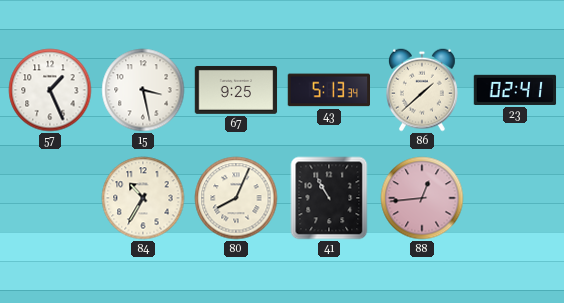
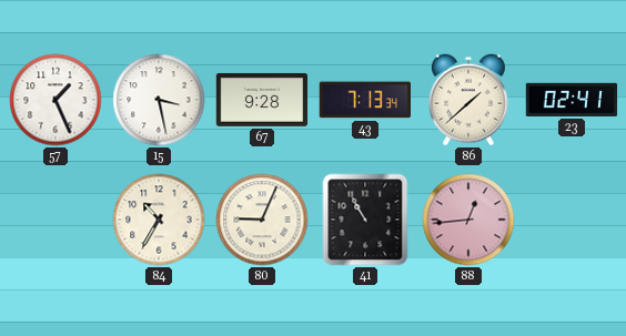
67: 9:25 -> 9:28
43: 5:13 -> 7:13
80: 8:04 -> 9:04
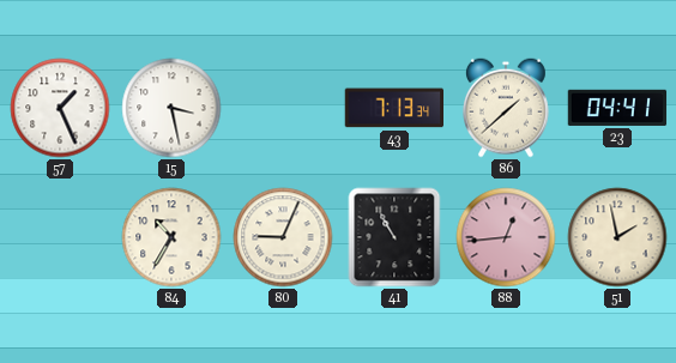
67: 9:28 -> none
23: 02:41 -> 04:41
51: none -> 1:58
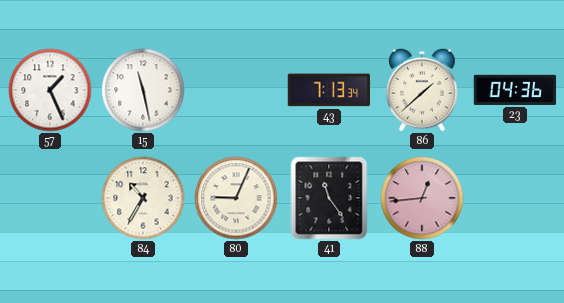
15: 3:28 -> 11:28
23: 04:41 -> 04:36
41: 10:55 -> 11:24
51: 1:58 -> none
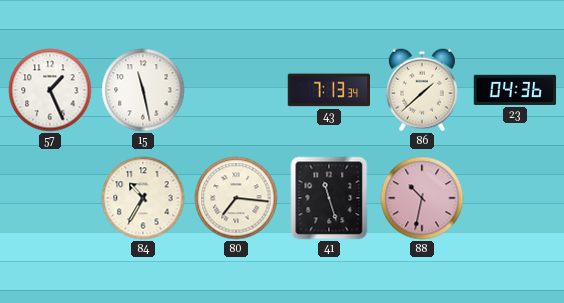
80: 9:04 -> 7:16
41: 11:24 -> 11:27
88: 12:44 -> 10:32
